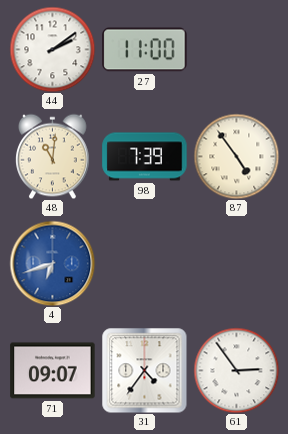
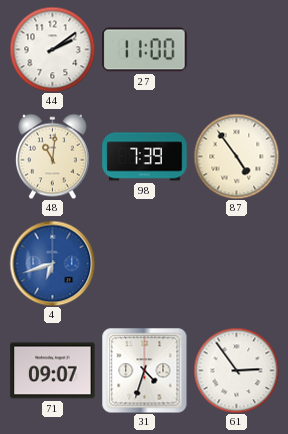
31: 4:36 -> 4:33
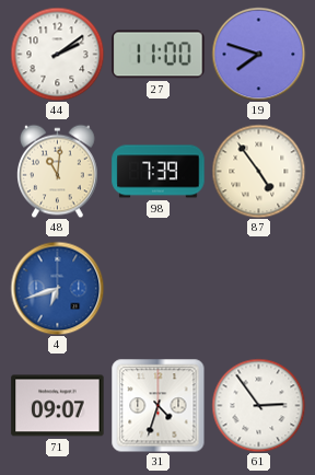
19: none -> 7:48
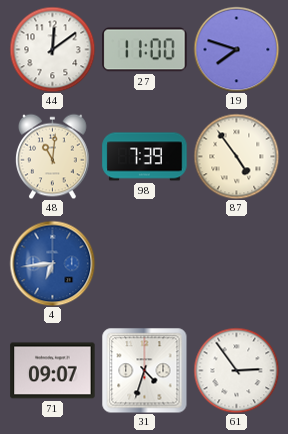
44: 2:09 -> 12:09
4: 6:42 -> 6:44
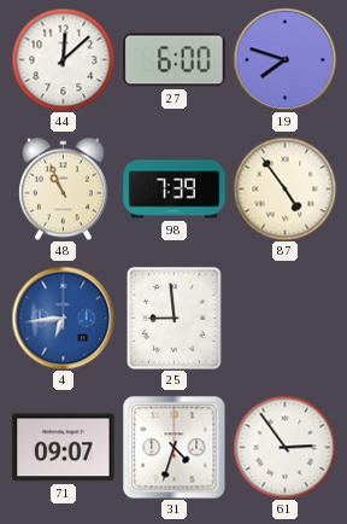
44: 12:09 -> 12:08
27: 11:00 -> 6:00
48: 11:01 -> 10:56
25: none -> 8:59
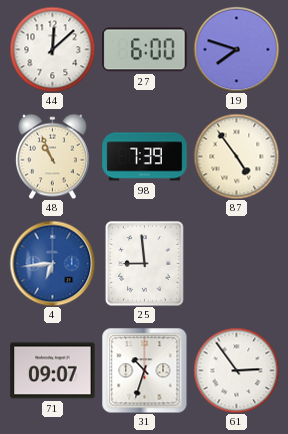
31: 4:33 -> 10:33
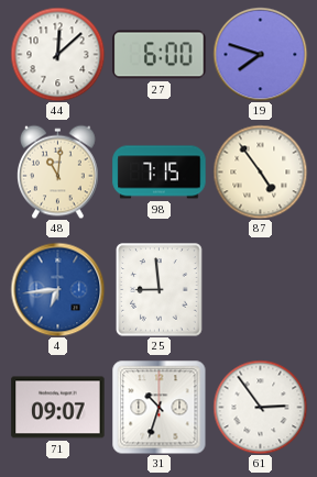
48: 10:56 -> 11:01
98: 7:39 -> 7:15
